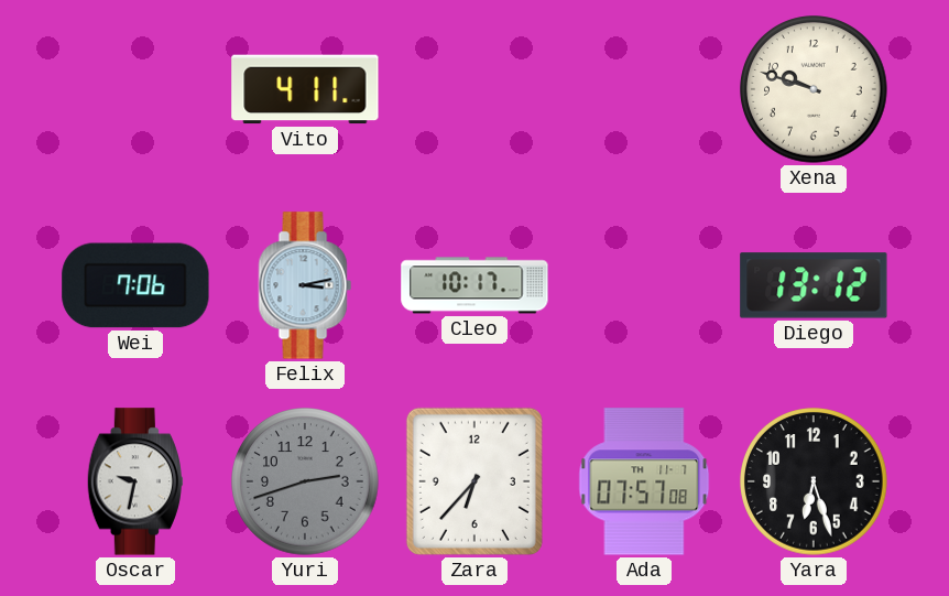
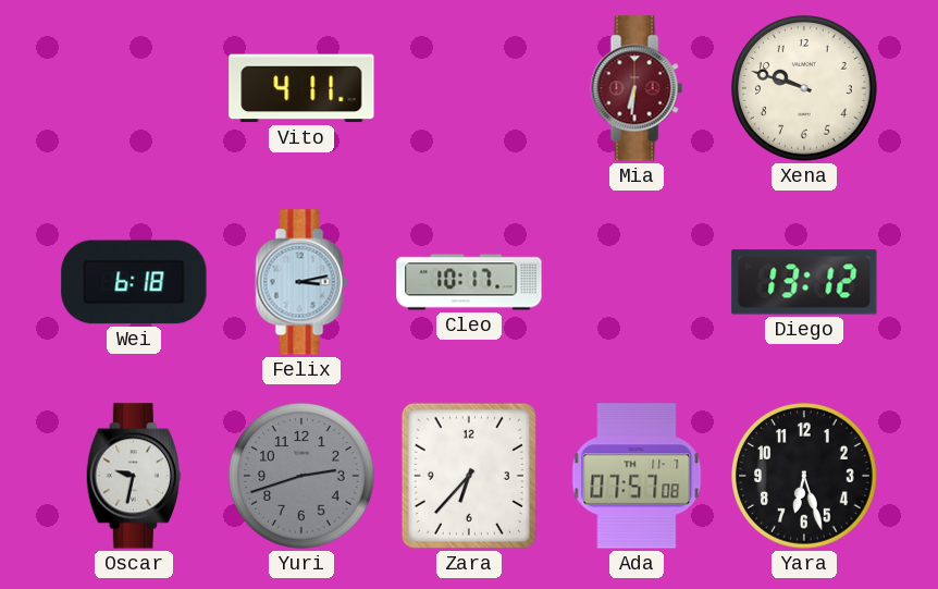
Mia: none -> 6:31
Wei: 7:06 -> 6:18
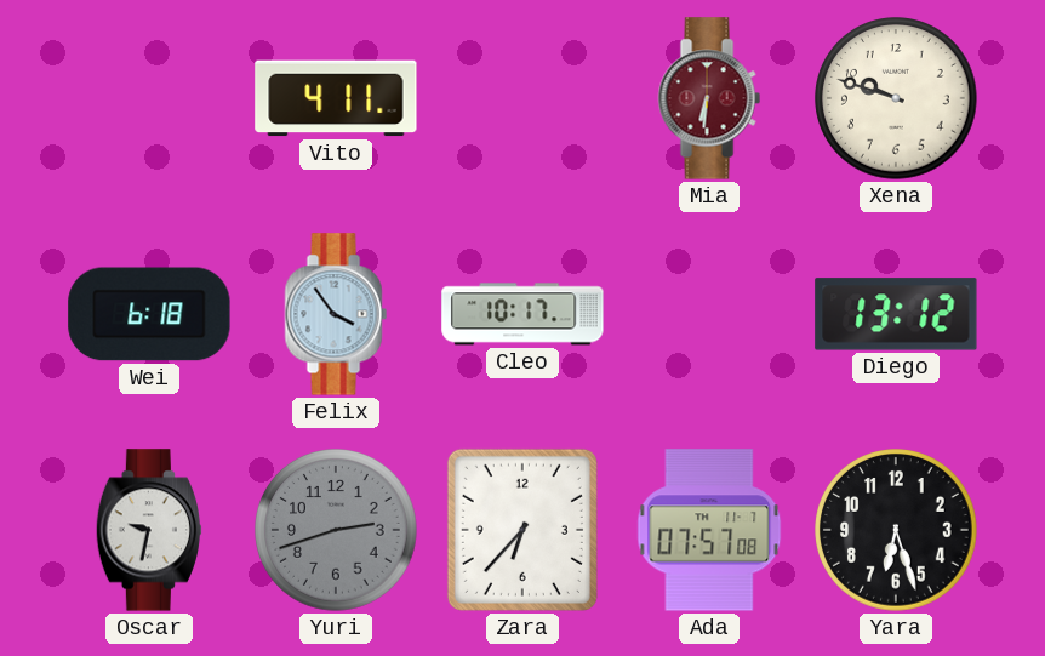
Felix: 3:13 -> 3:54
